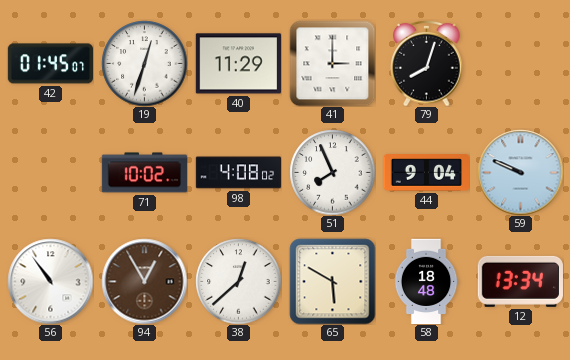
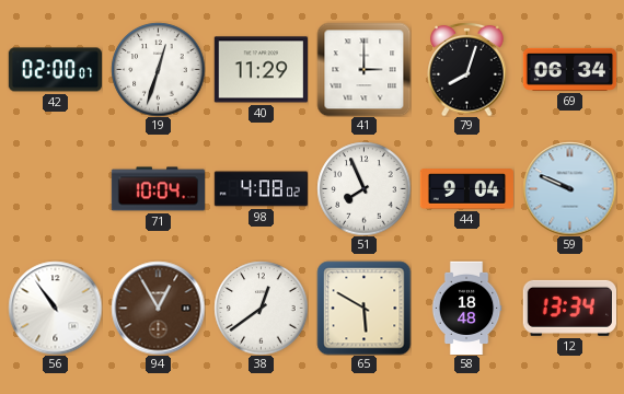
42: 01:45 -> 02:00
69: none -> 06:34
71: 10:02 -> 10:04
38: 12:38 -> 12:39
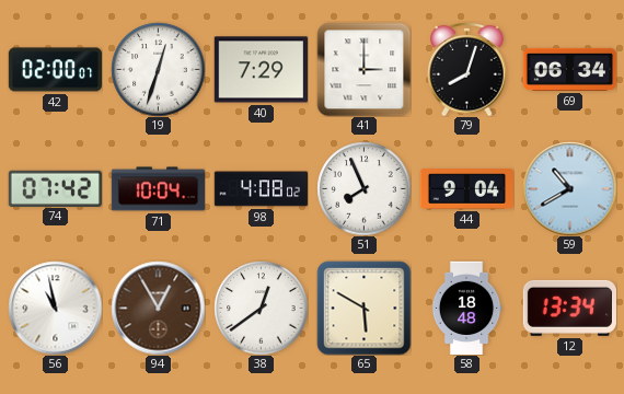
40: 11:29 -> 7:29
74: none -> 07:42
59: 9:49 -> 10:40
56: 10:54 -> 10:58
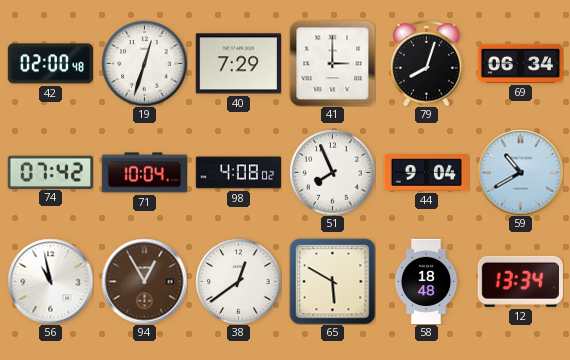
42: 02:00:07 -> 02:00:48
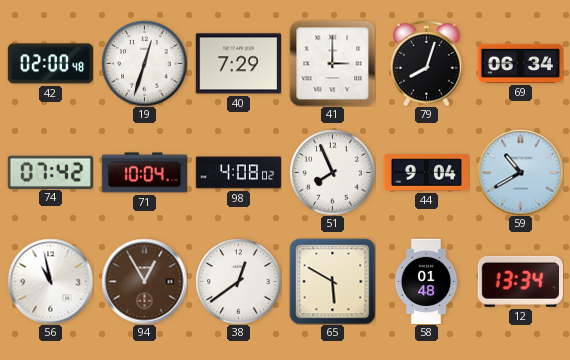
58: 18:48 -> 01:48
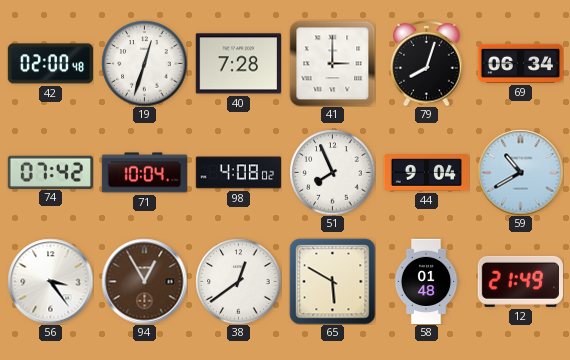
40: 7:29 -> 7:28
56: 10:58 -> 3:24
12: 13:34 -> 21:49
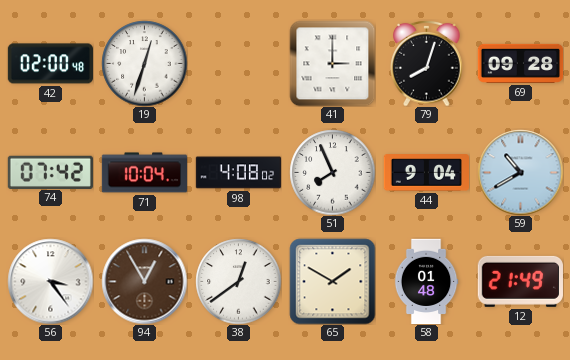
40: 7:28 -> none
69: 06:34 -> 09:28
65: 5:50 -> 1:50
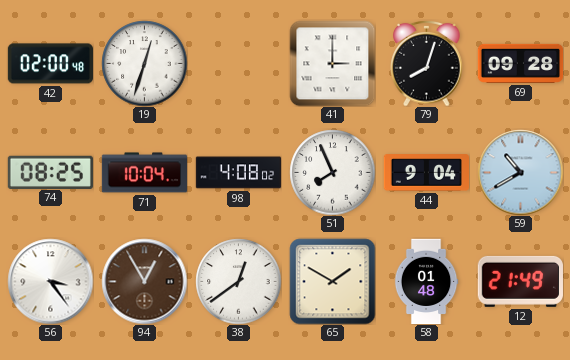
74: 07:42 -> 08:25
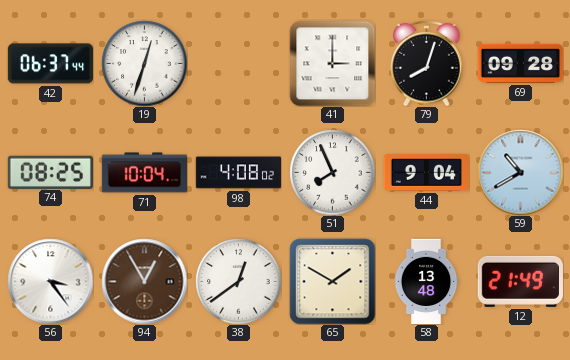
42: 02:00 -> 06:37
58: 01:48 -> 13:48
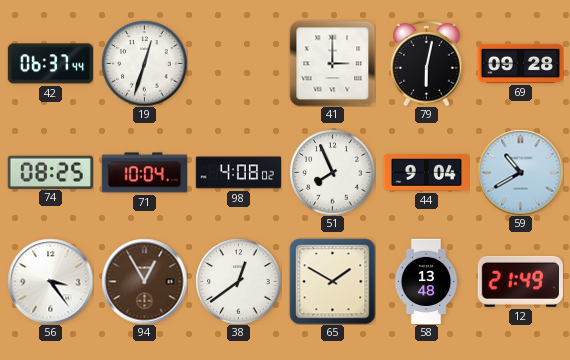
79: 8:03 -> 6:02
